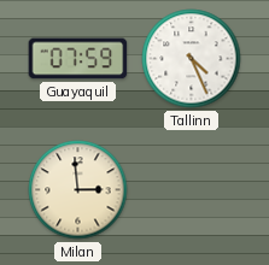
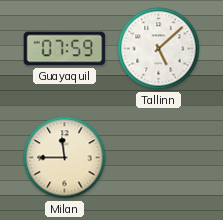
Tallinn: 4:26 -> 5:08
Milan: 2:59 -> 11:45
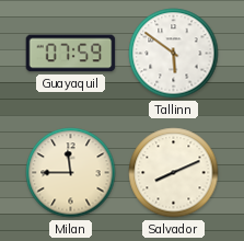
Tallinn: 5:08 -> 5:51
Salvador: none -> 8:11
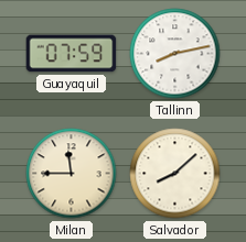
Tallinn: 5:51 -> 8:13
Salvador: 8:11 -> 8:08
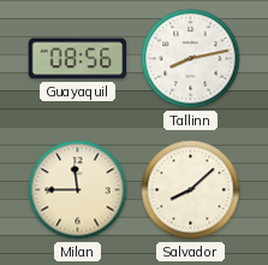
Guayaquil: 07:59 -> 08:56
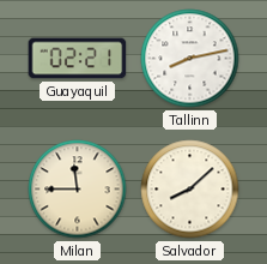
Guayaquil: 08:56 -> 02:21
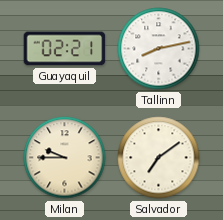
Milan: 11:45 -> 9:45
Salvador: 8:08 -> 7:09
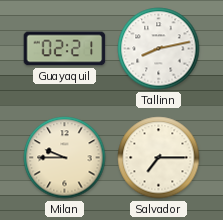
Salvador: 7:09 -> 7:15
